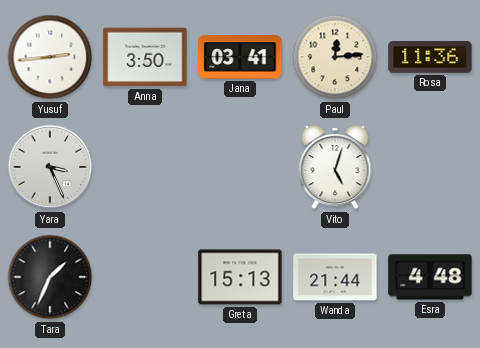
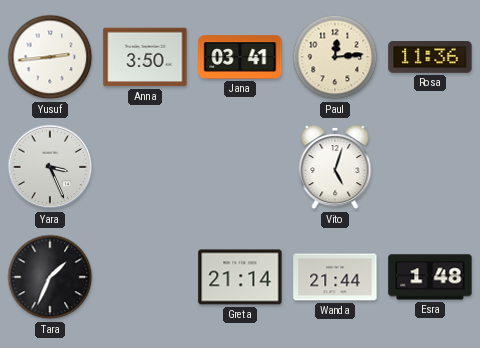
Greta: 15:13 -> 21:14
Esra: 4:48 -> 1:48
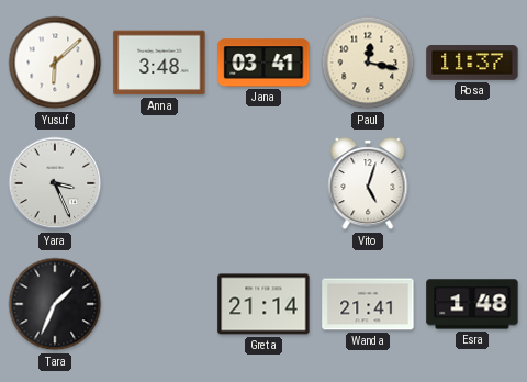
Yusuf: 2:44 -> 6:08
Anna: 3:50 -> 3:48
Paul: 12:14 -> 12:17
Rosa: 11:36 -> 11:37
Wanda: 21:44 -> 21:41
